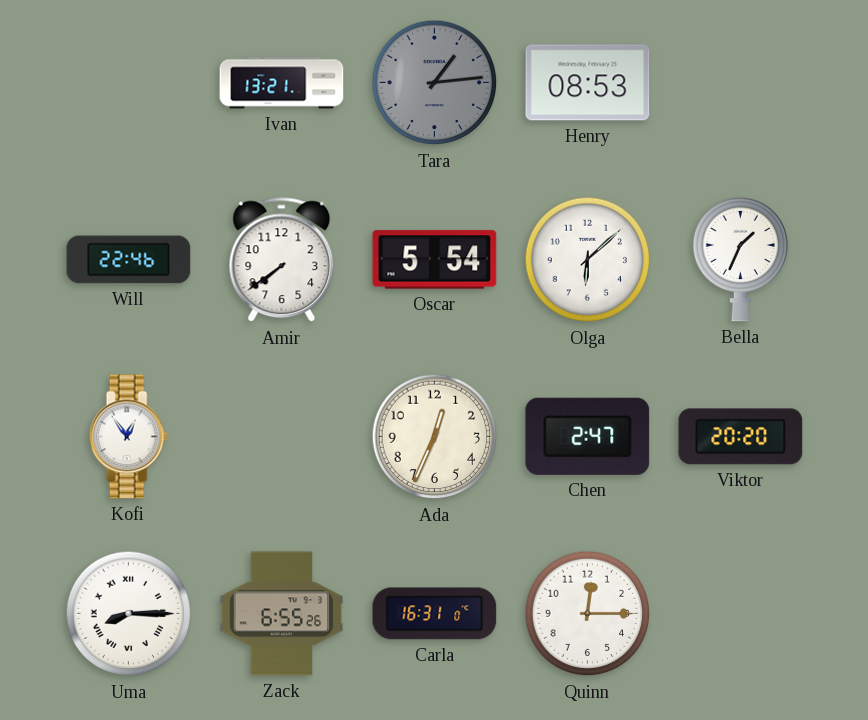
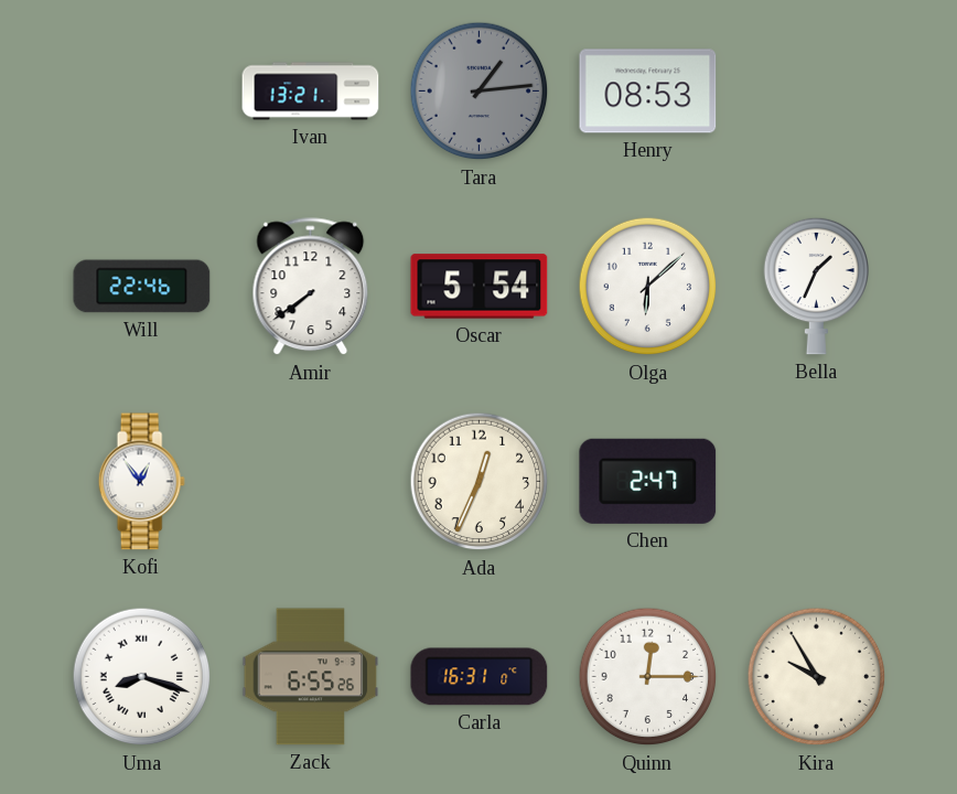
Viktor: 20:20 -> none
Uma: 8:15 -> 8:18
Kira: none -> 9:55
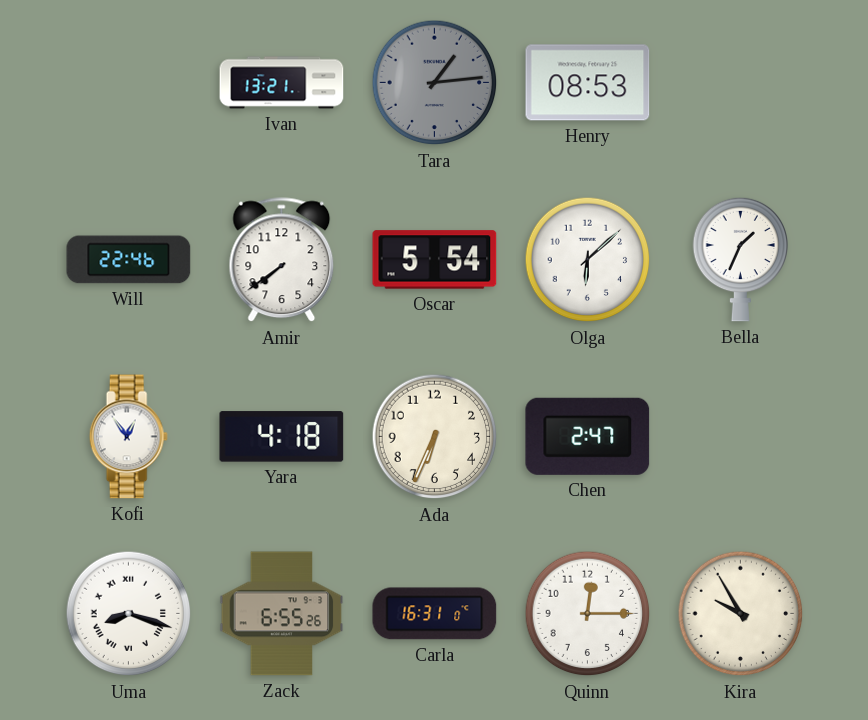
Yara: none -> 4:18
Ada: 12:34 -> 6:34
